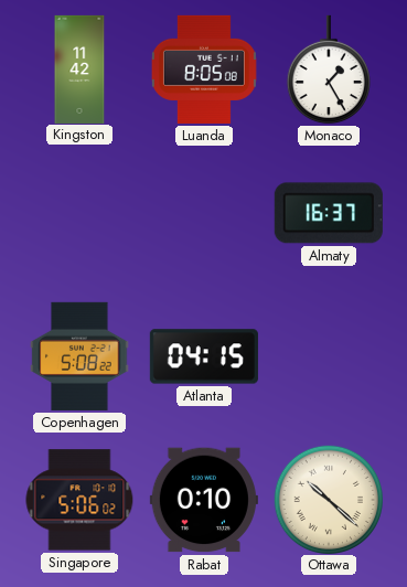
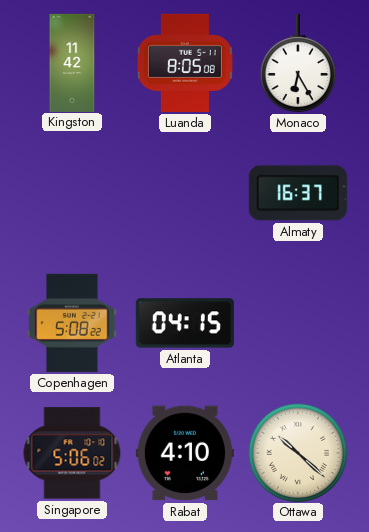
Monaco: 1:25 -> 6:25
Rabat: 0:10 -> 4:10
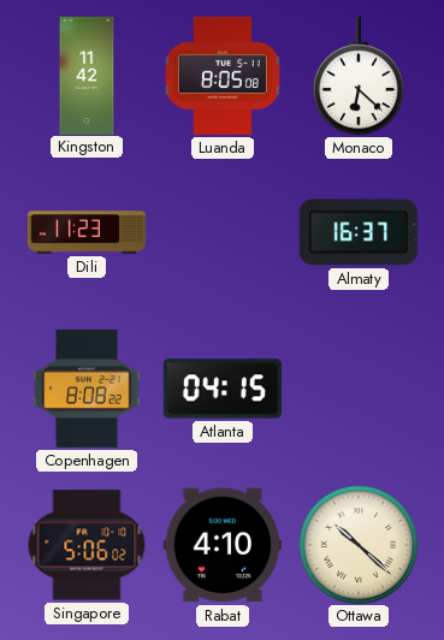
Monaco: 6:25 -> 6:22
Dili: none -> 11:23
Copenhagen: 5:08 -> 8:08
